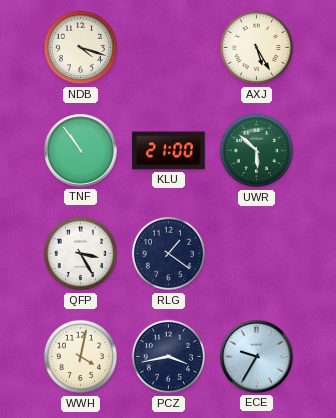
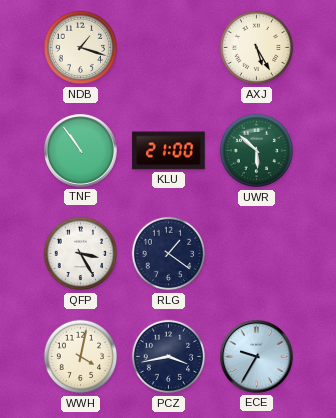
NDB: 4:18 -> 1:18
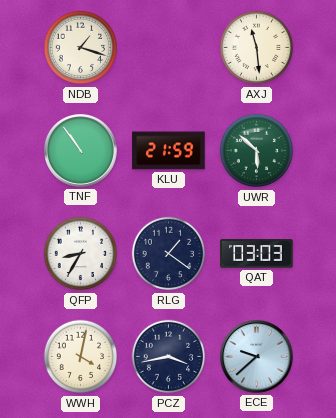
AXJ: 5:25 -> 11:29
KLU: 21:00 -> 21:59
QFP: 3:25 -> 8:35
QAT: none -> 03:03
ECE: 9:35 -> 9:38
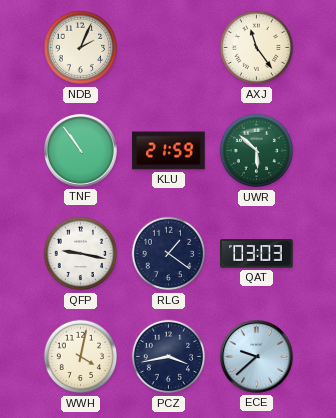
NDB: 1:18 -> 2:04
AXJ: 11:29 -> 11:24
QFP: 8:35 -> 9:17
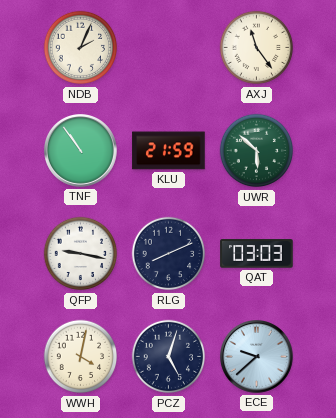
RLG: 1:21 -> 8:11
PCZ: 3:43 -> 5:03
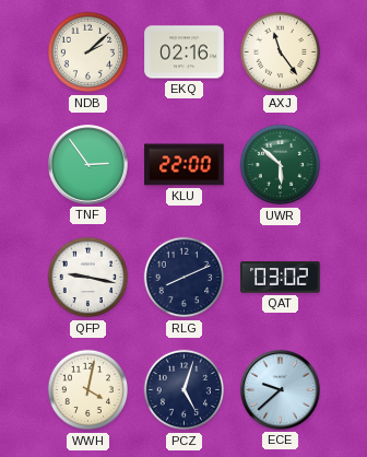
NDB: 2:04 -> 2:08
EKQ: none -> 02:16
TNF: 10:54 -> 2:54
KLU: 21:59 -> 22:00
QAT: 03:03 -> 03:02
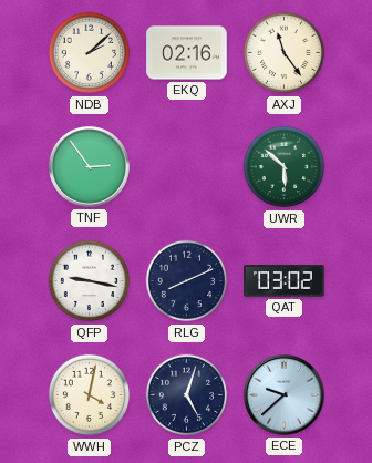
KLU: 22:00 -> none
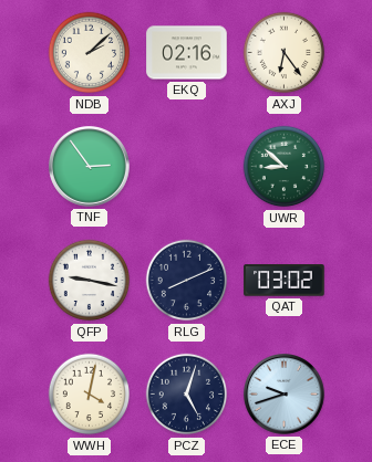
AXJ: 11:24 -> 6:24
UWR: 5:52 -> 8:52
ECE: 9:38 -> 9:42
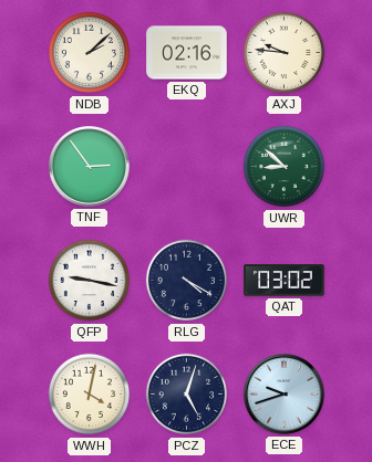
AXJ: 6:24 -> 9:46
RLG: 8:11 -> 4:20
